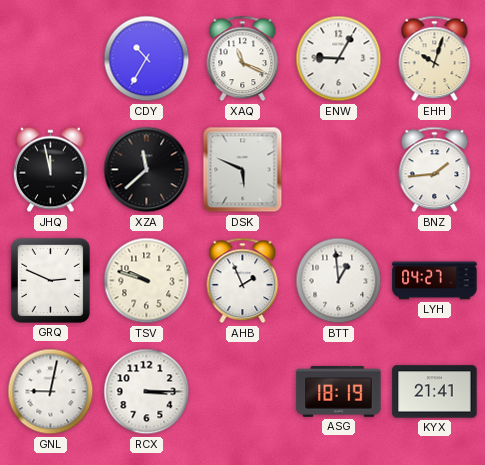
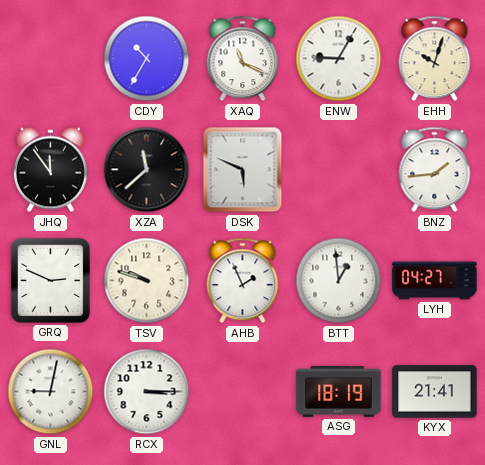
JHQ: 11:58 -> 11:54
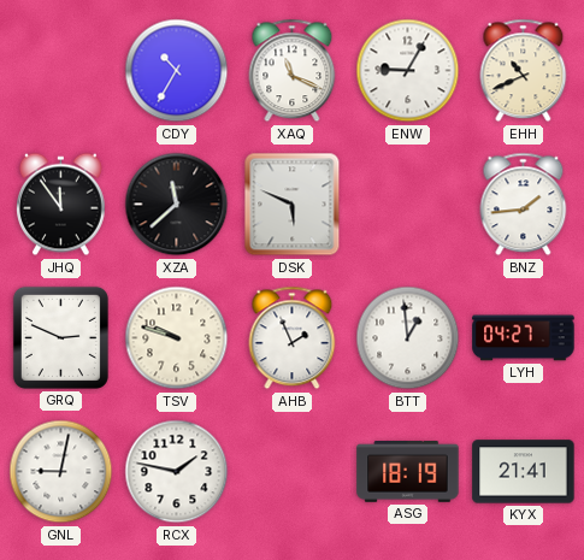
EHH: 10:03 -> 10:41
RCX: 3:15 -> 1:47
